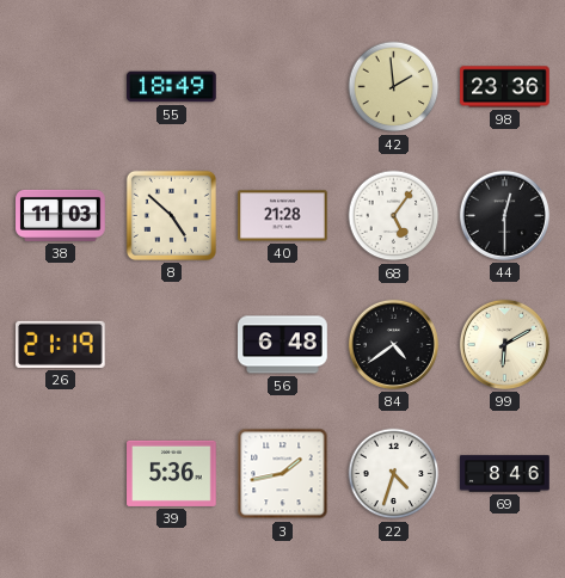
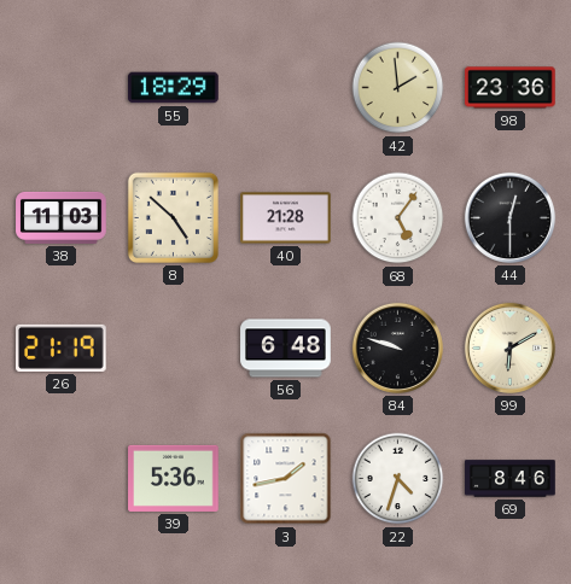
55: 18:49 -> 18:29
84: 4:39 -> 9:48
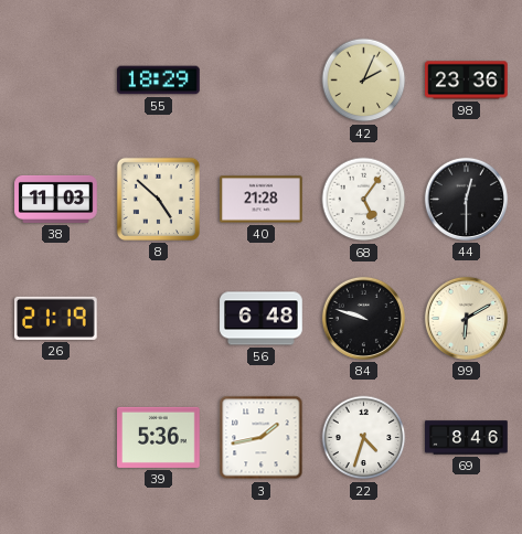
42: 1:59 -> 2:04
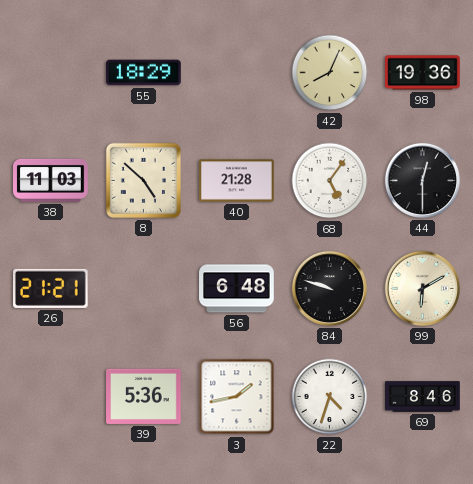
42: 2:04 -> 8:04
98: 23:36 -> 19:36
26: 21:19 -> 21:21
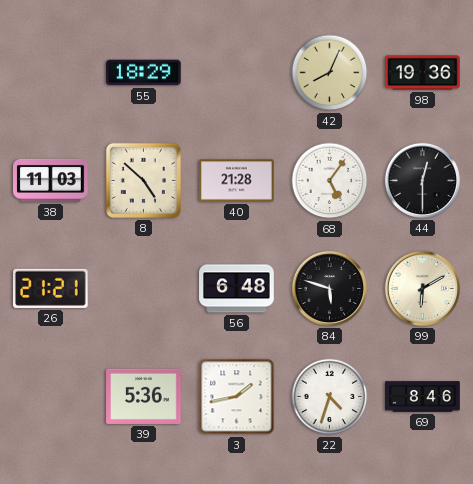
84: 9:48 -> 5:48
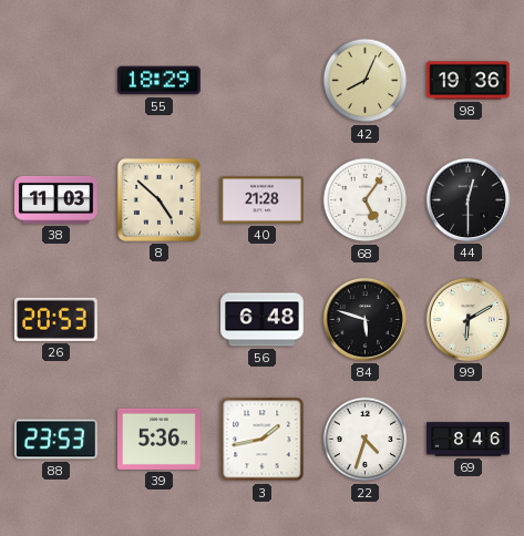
26: 21:21 -> 20:53
88: none -> 23:53
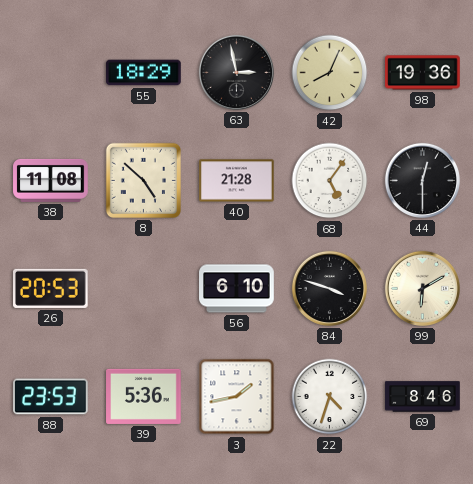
63: none -> 2:58
38: 11:03 -> 11:08
56: 6:48 -> 6:10
84: 5:48 -> 3:48
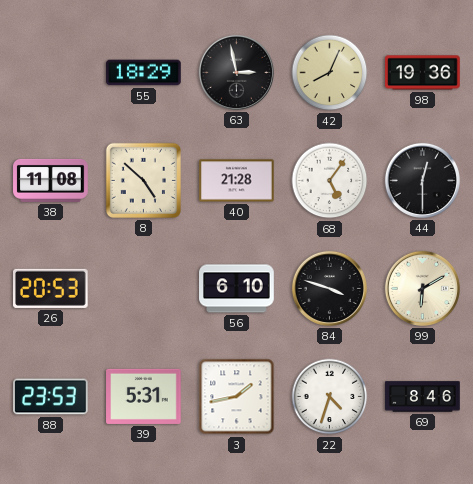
39: 5:36 -> 5:31
